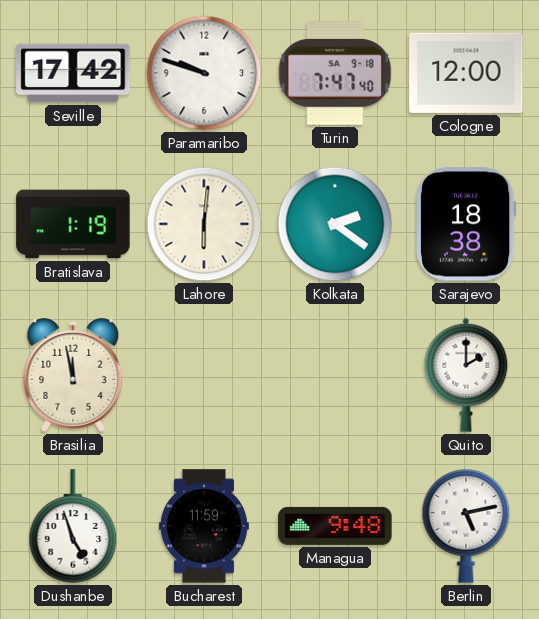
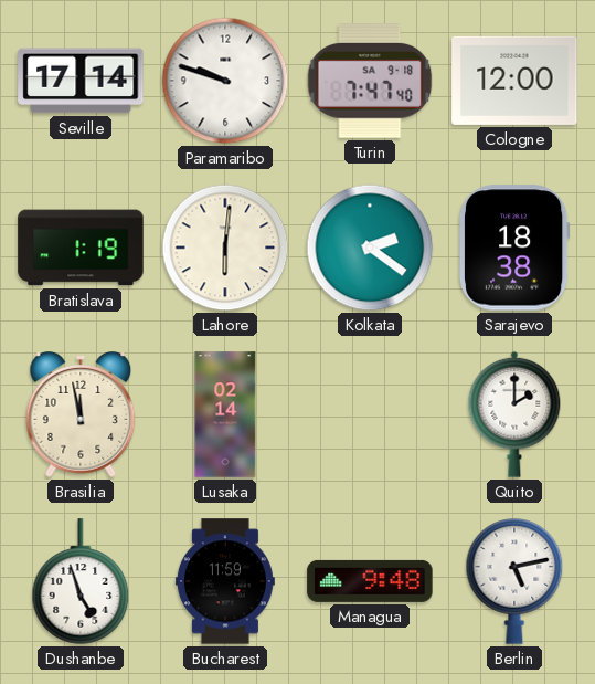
Seville: 17:42 -> 17:14
Lusaka: none -> 02:14
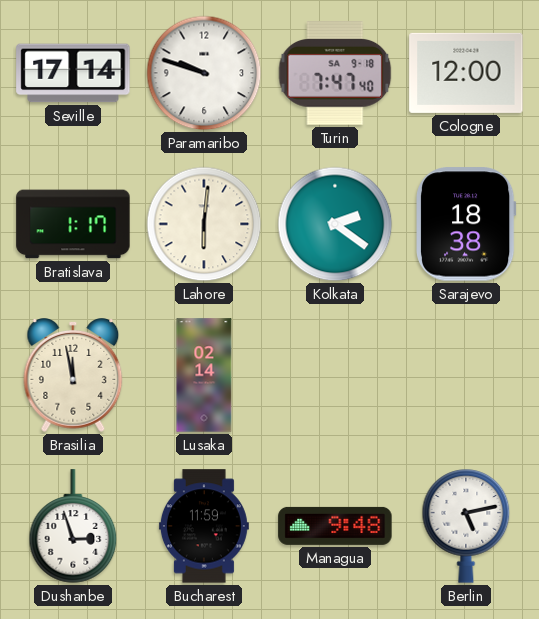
Bratislava: 1:19 -> 1:17
Quito: 2:00 -> none
Dushanbe: 4:57 -> 2:57
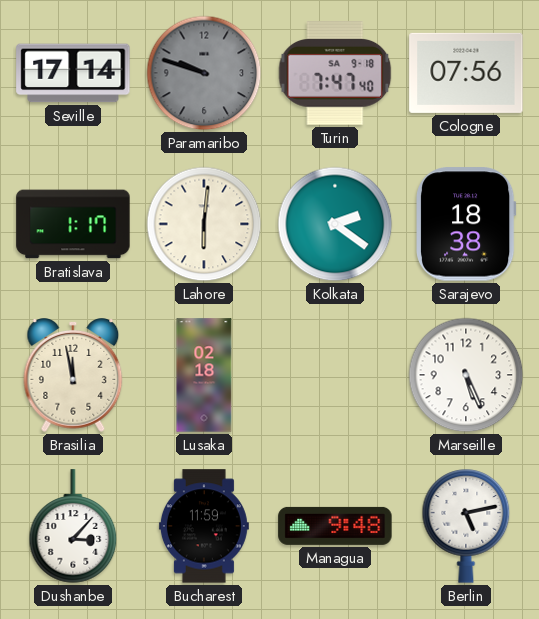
Paramaribo dial: white -> grey
Cologne: 12:00 -> 07:56
Lusaka: 02:14 -> 02:18
Marseille: none -> 5:26
Dushanbe: 2:57 -> 3:07
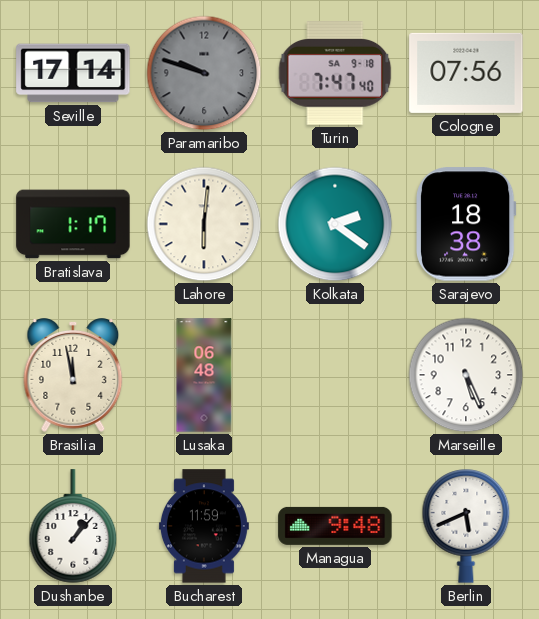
Lusaka: 02:18 -> 06:48
Dushanbe: 3:07 -> 1:07
Berlin: 5:13 -> 5:41
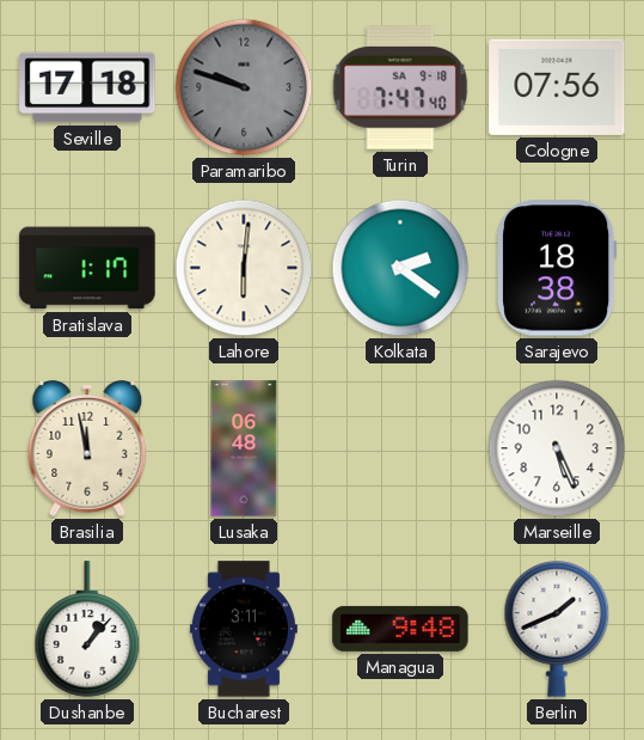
Seville: 17:14 -> 17:18
Bucharest: 11:59 -> 3:11
Berlin: 5:41 -> 1:41
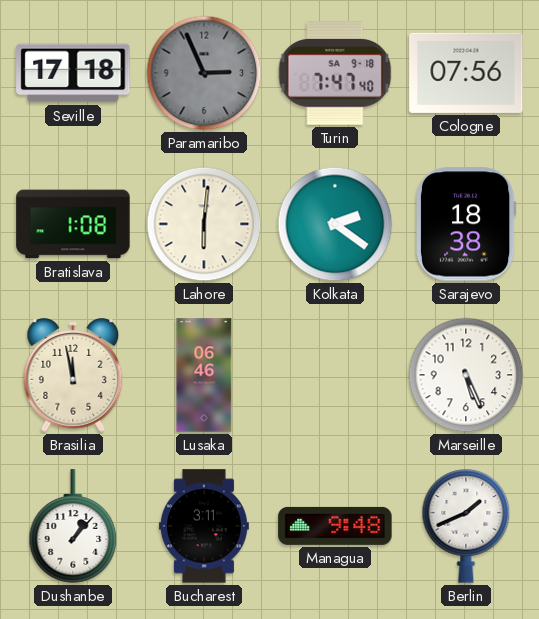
Paramaribo: 9:48 -> 2:56
Bratislava: 1:17 -> 1:08
Lusaka: 06:48 -> 06:46
